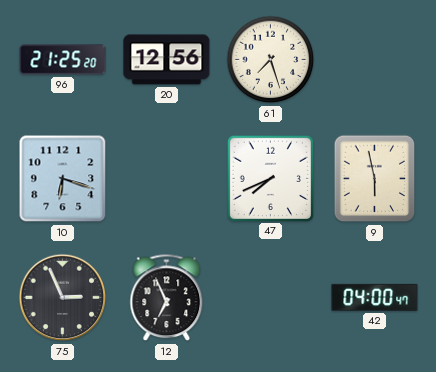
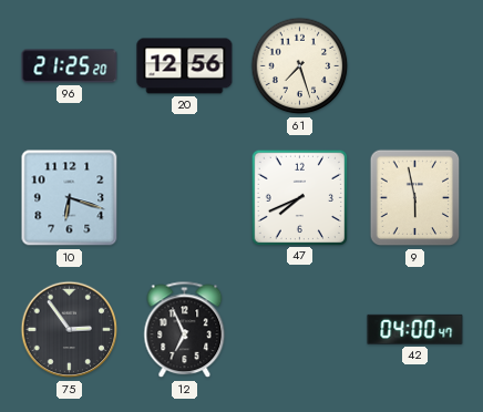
75: 2:56 -> 2:54
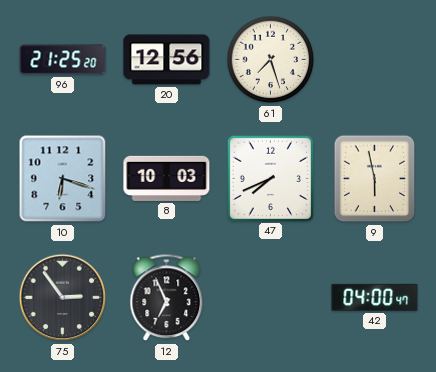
8: none -> 10:03
